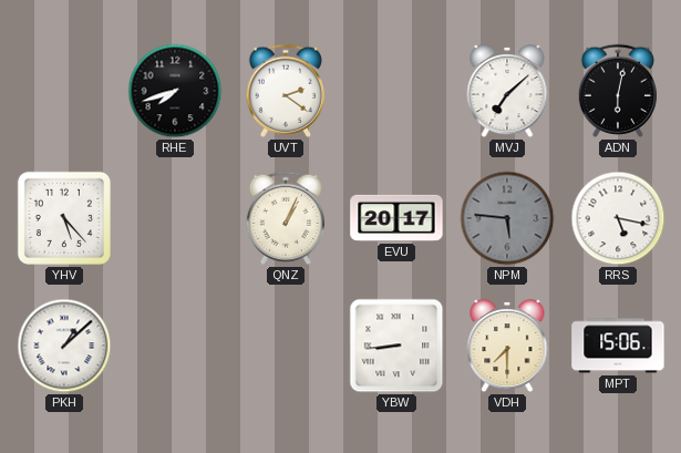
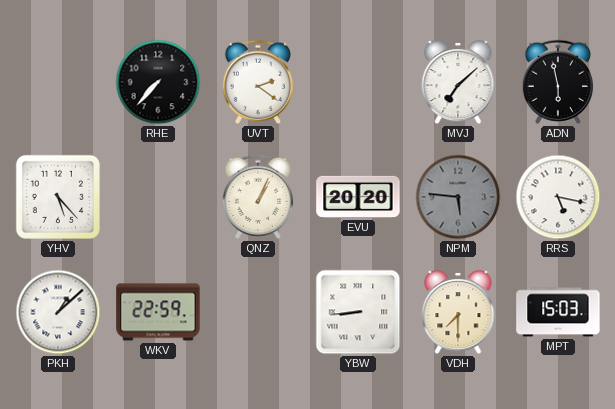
RHE: 7:42 -> 7:37
ADN: 6:02 -> 5:58
EVU: 20:17 -> 20:20
WKV: none -> 22:59
MPT: 15:06 -> 15:03
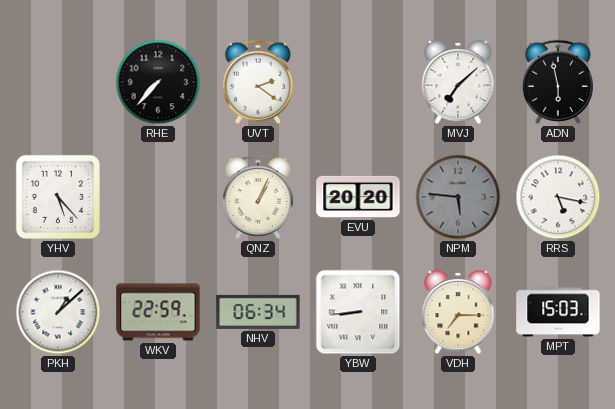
NHV: none -> 06:34
VDH: 7:30 -> 7:15
